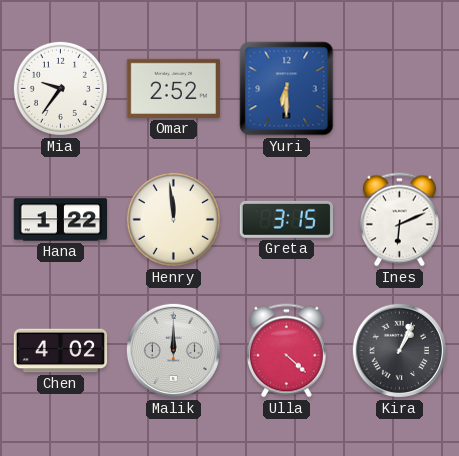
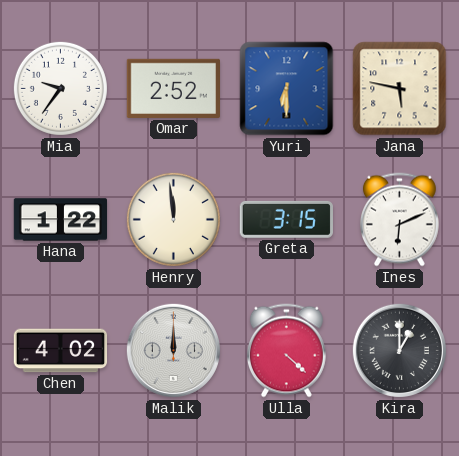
Jana: none -> 5:47
Kira: 1:04 -> 1:00
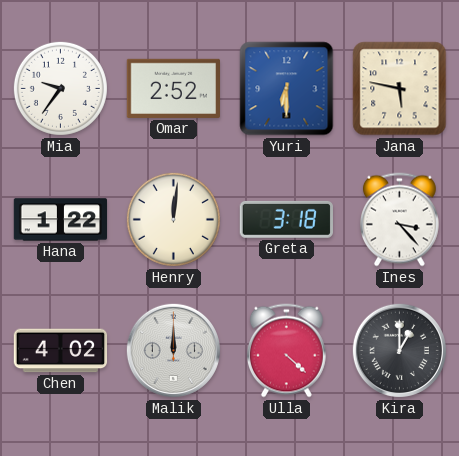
Henry: 11:59 -> 12:01
Greta: 3:15 -> 3:18
Ines: 6:11 -> 3:23
